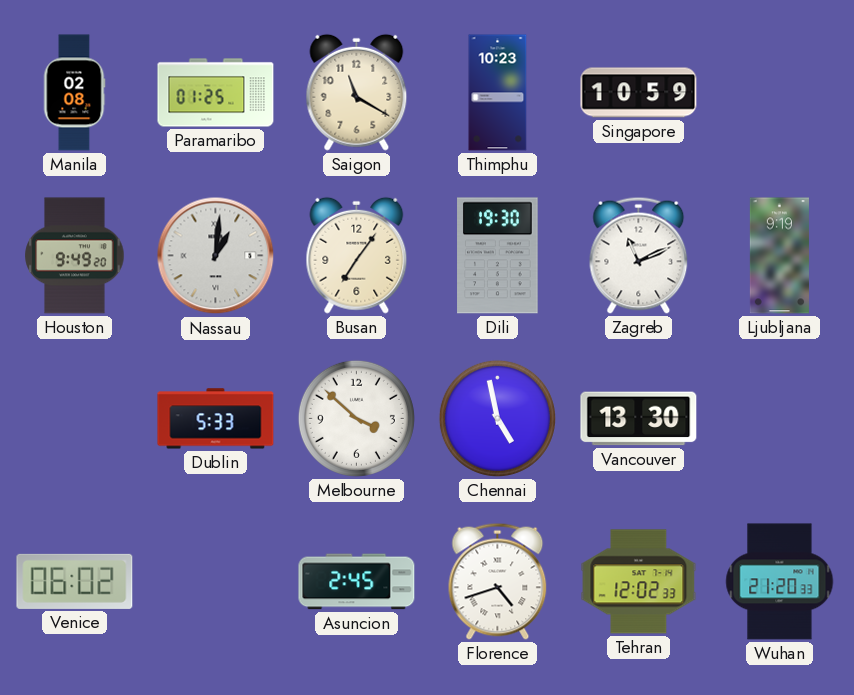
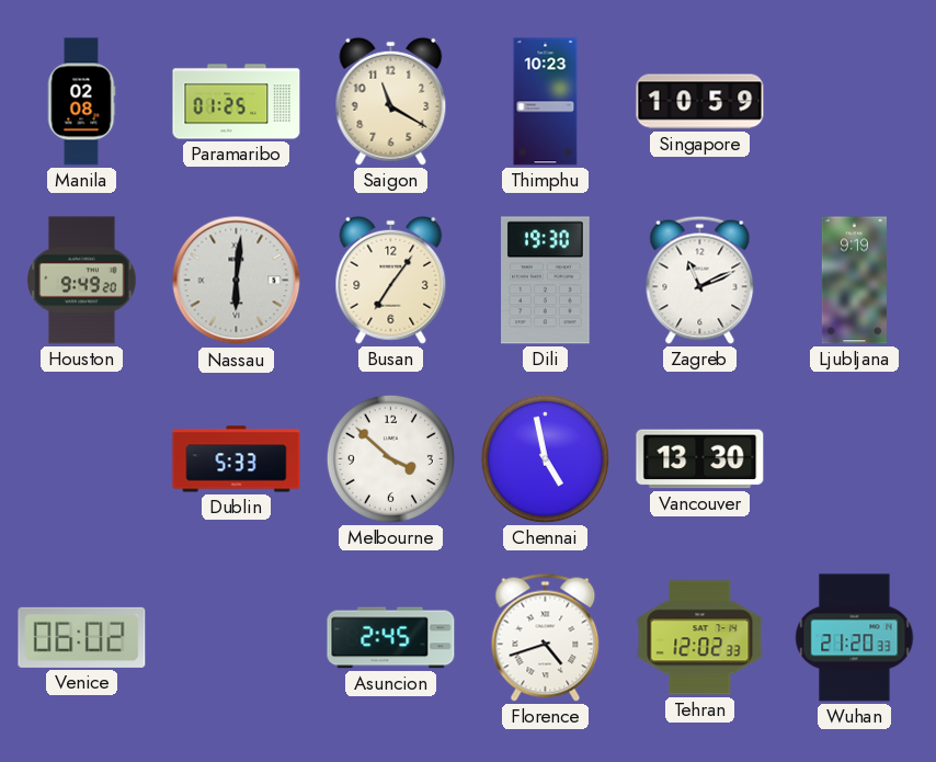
Nassau: 1:01 -> 6:01
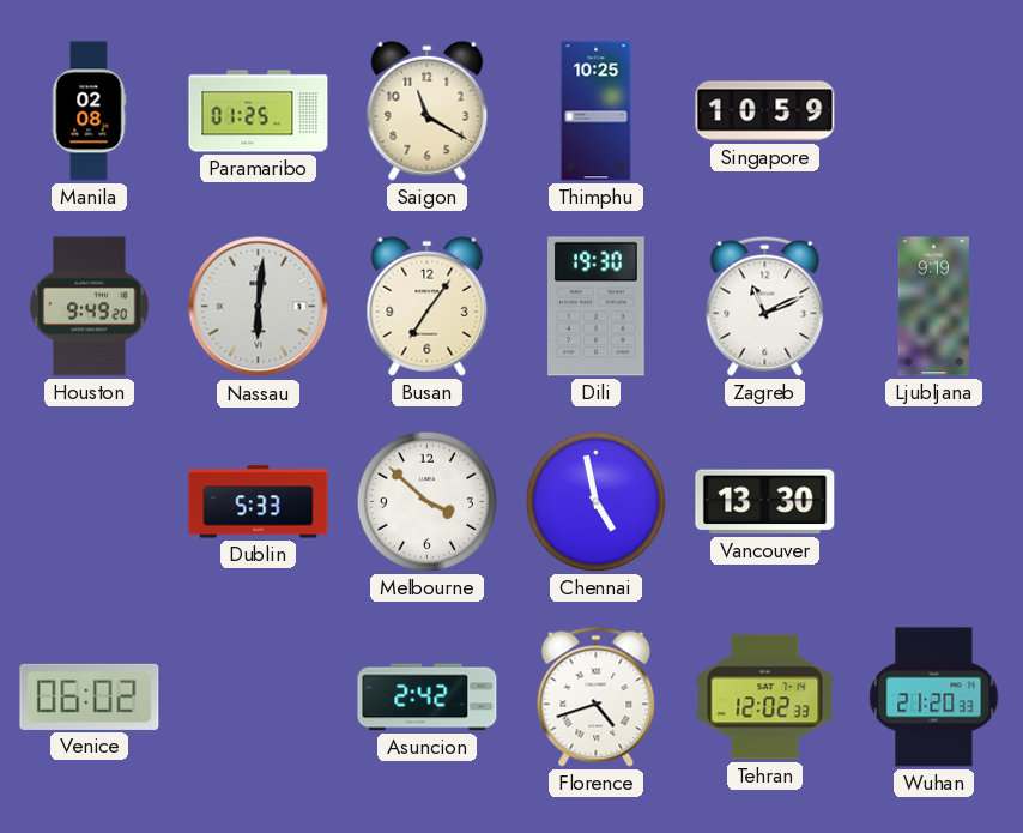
Thimphu: 10:23 -> 10:25
Asuncion: 2:45 -> 2:42
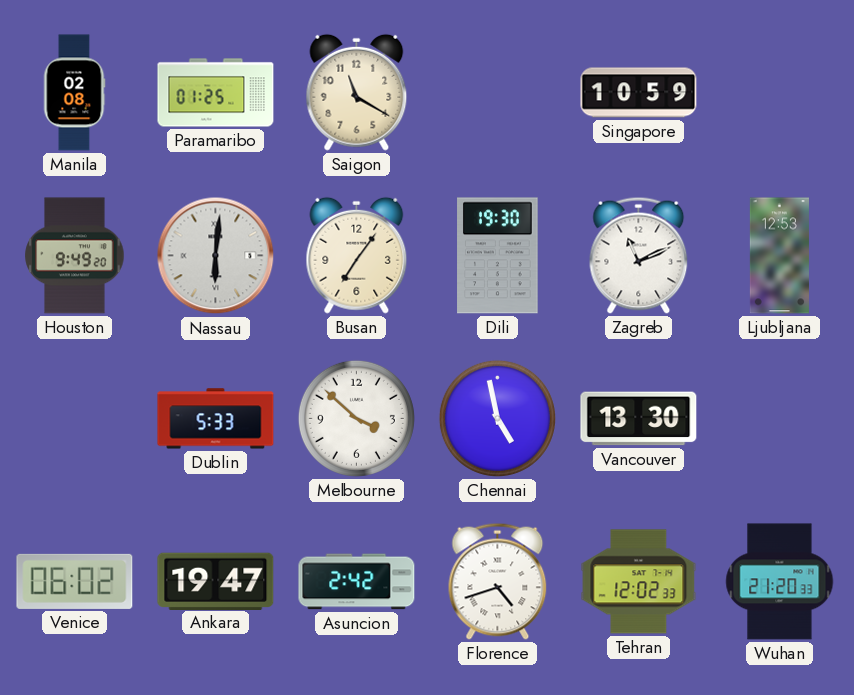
Thimphu: 10:25 -> none
Ljubljana: 9:19 -> 12:53
Ankara: none -> 19:47
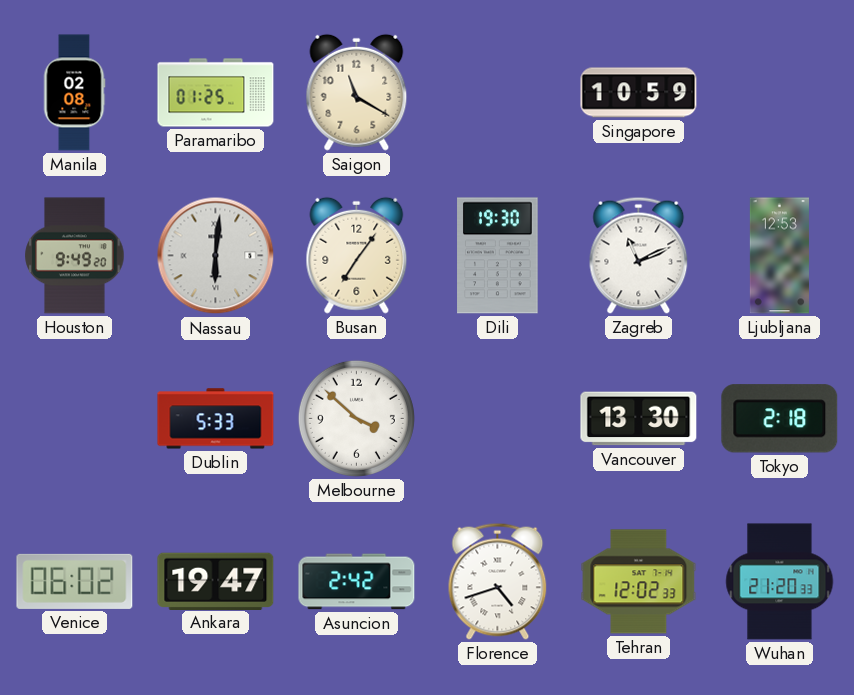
Chennai: 4:58 -> none
Tokyo: none -> 2:18
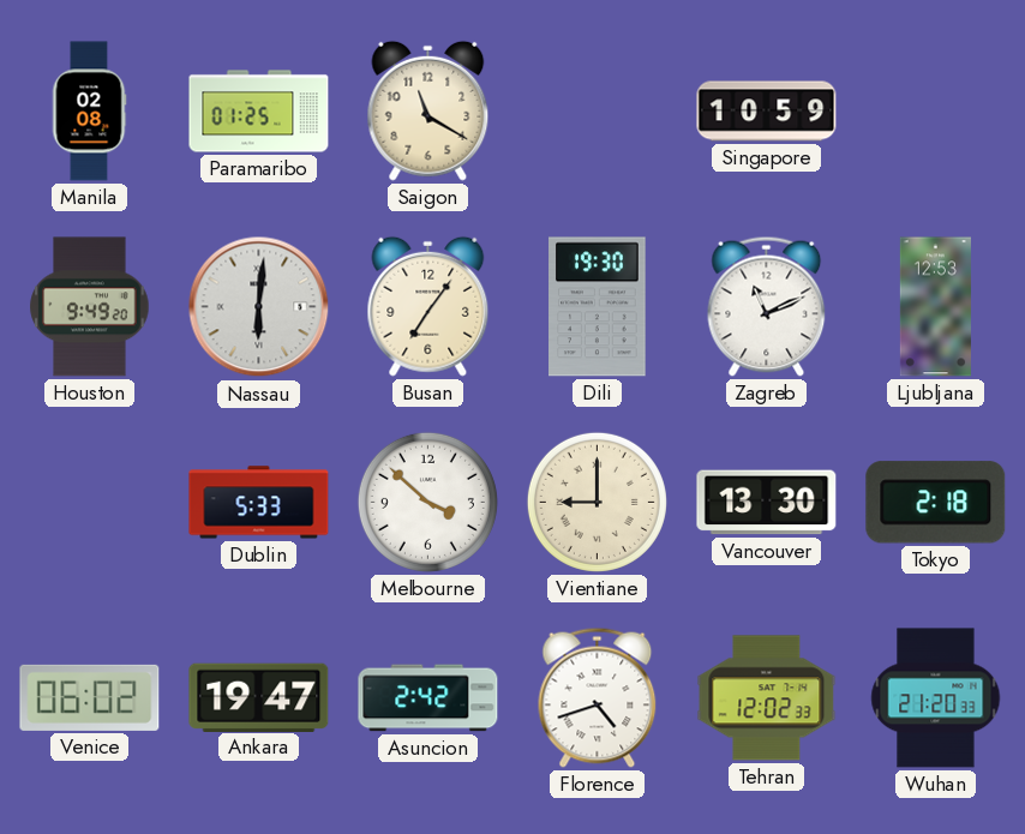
Vientiane: none -> 9:00
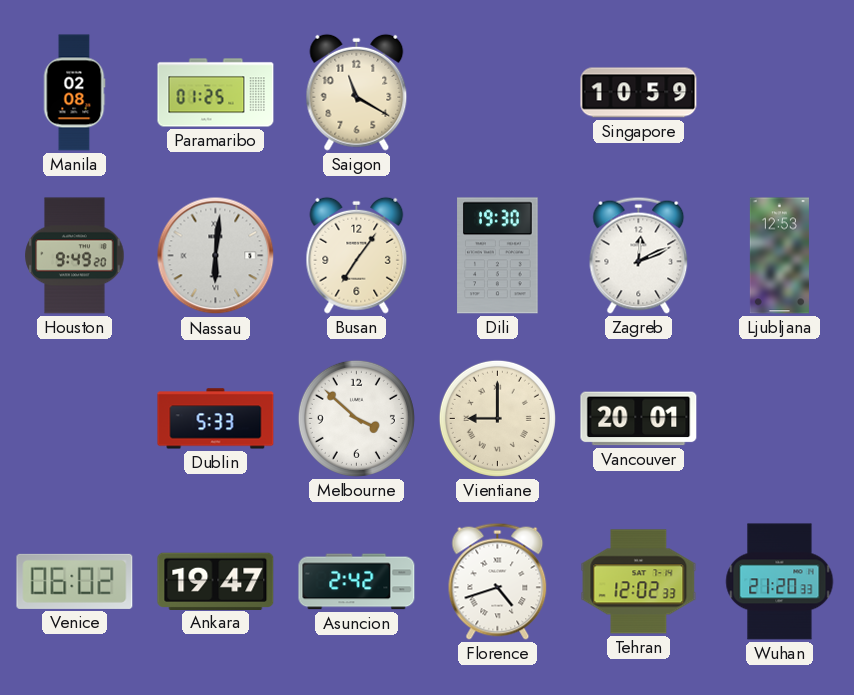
Zagreb: 11:11 -> 12:11
Vancouver: 13:30 -> 20:01
Tokyo: 2:18 -> none
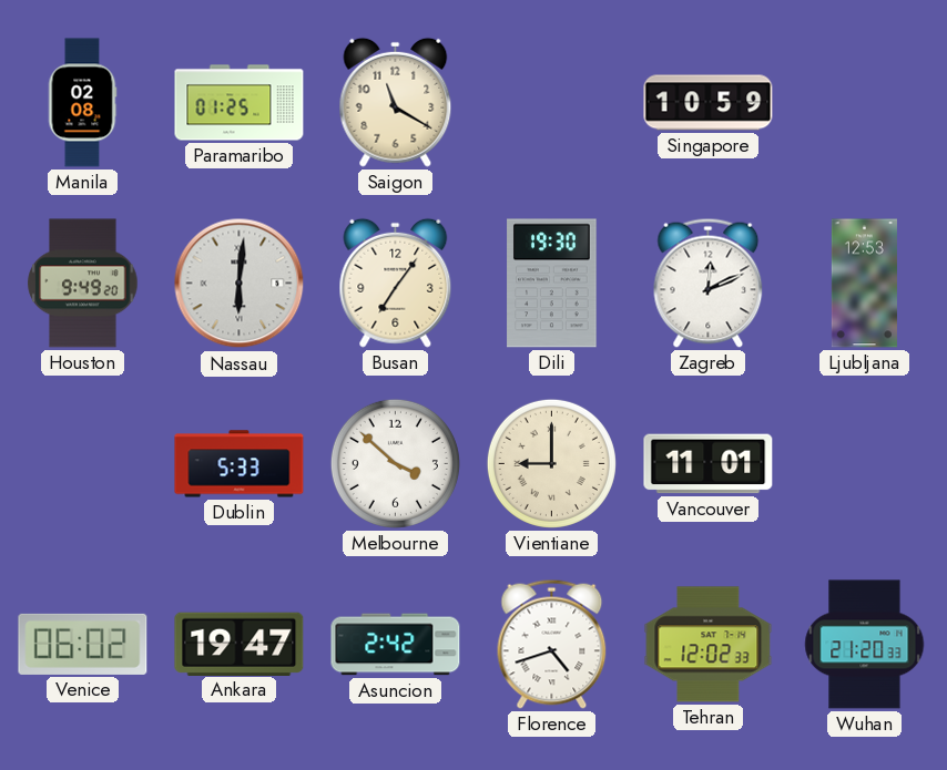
Vancouver: 20:01 -> 11:01
